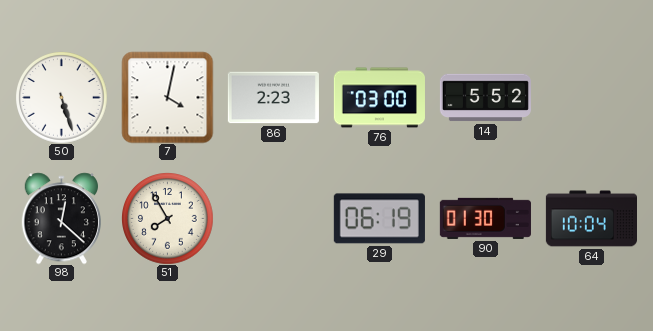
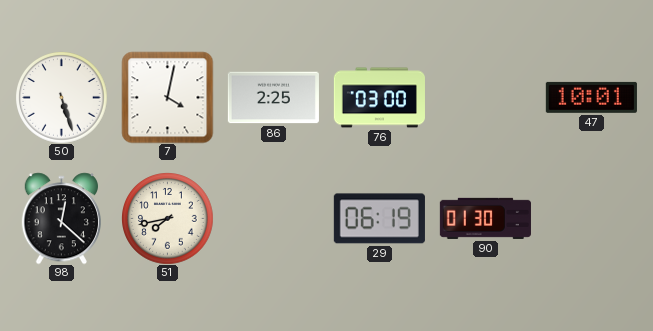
86: 2:23 -> 2:25
14: 5:52 -> none
47: none -> 10:01
51: 7:55 -> 7:43
64: 10:04 -> none
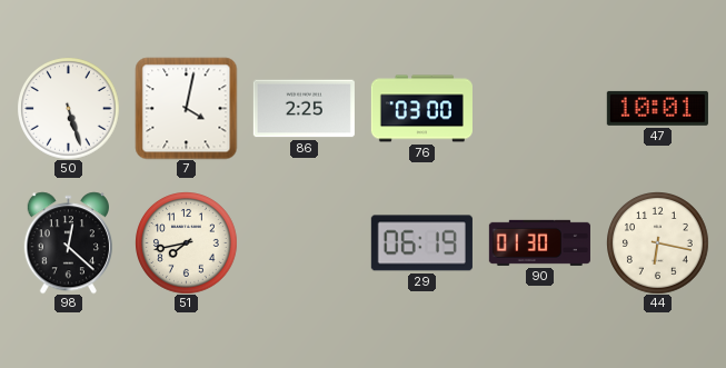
44: none -> 6:17
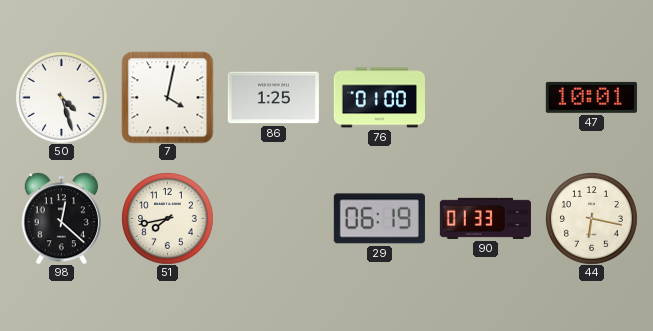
50: 5:27 -> 4:27
86: 2:25 -> 1:25
76: 03:00 -> 01:00
90: 01:30 -> 01:33
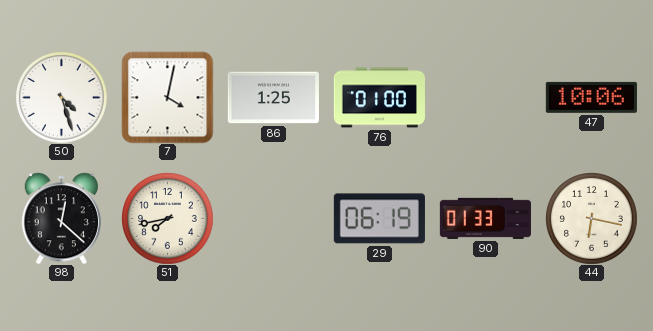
47: 10:01 -> 10:06
